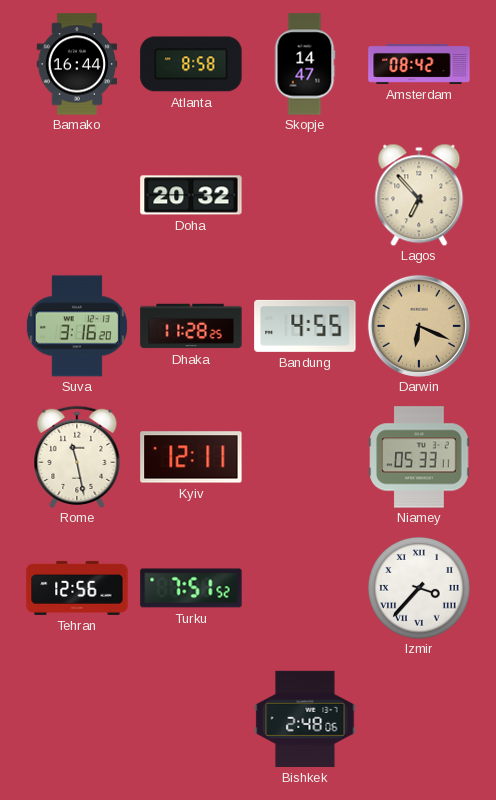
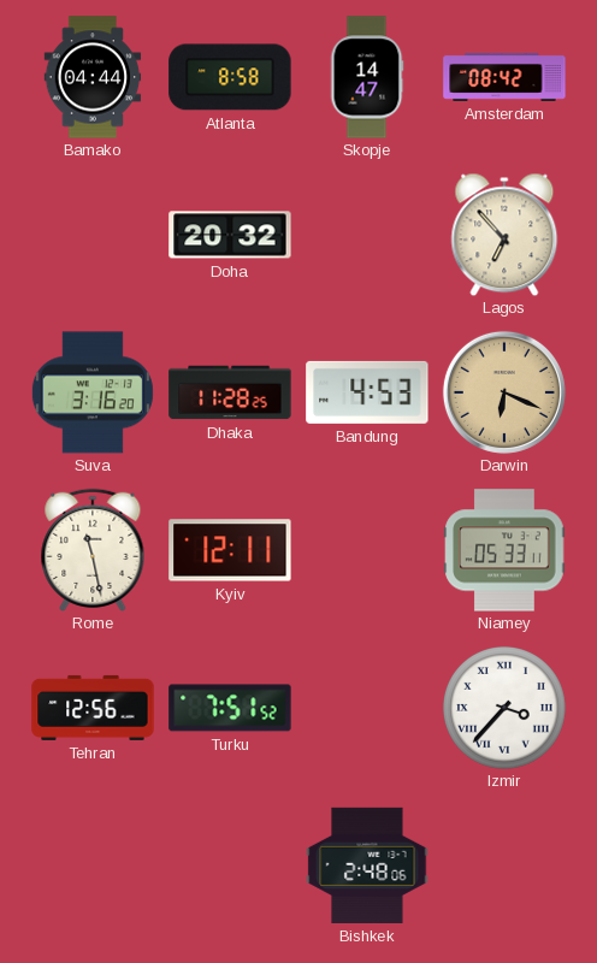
Bamako: 16:44 -> 04:44
Bandung: 4:55 -> 4:53
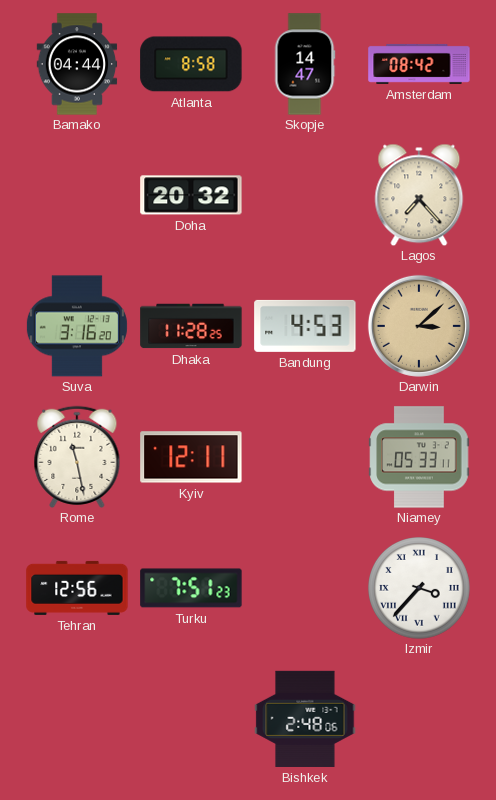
Lagos: 6:53 -> 7:23
Darwin: 6:19 -> 3:08
Turku: 7:51:52 -> 7:51:23
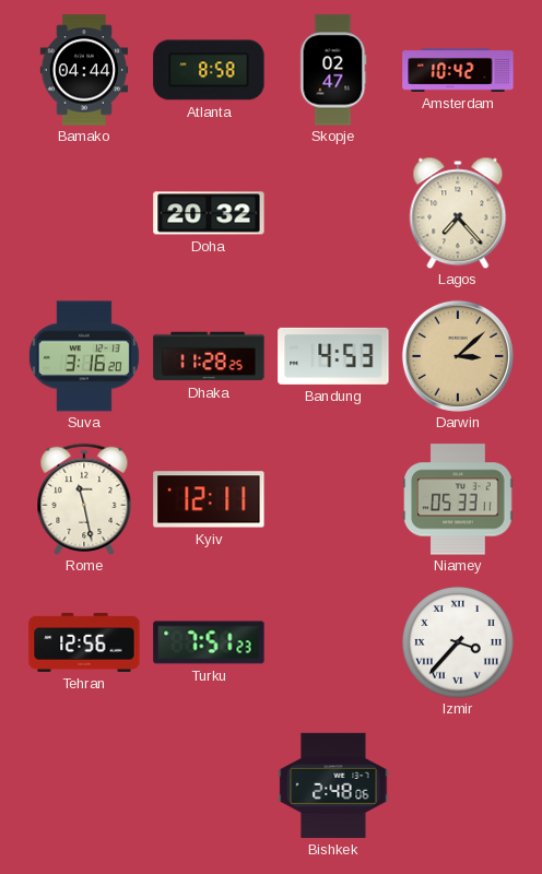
Skopje: 14:47 -> 02:47
Amsterdam: 08:42 -> 10:42
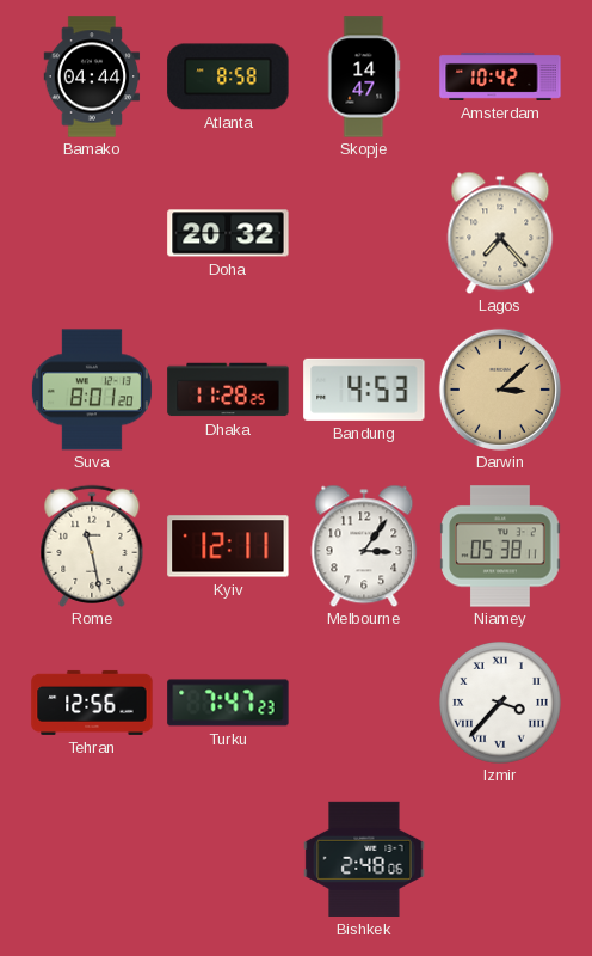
Skopje: 02:47 -> 14:47
Suva: 3:16 -> 8:01
Melbourne: none -> 3:06
Niamey: 05:33 -> 05:38
Turku: 7:51 -> 7:47
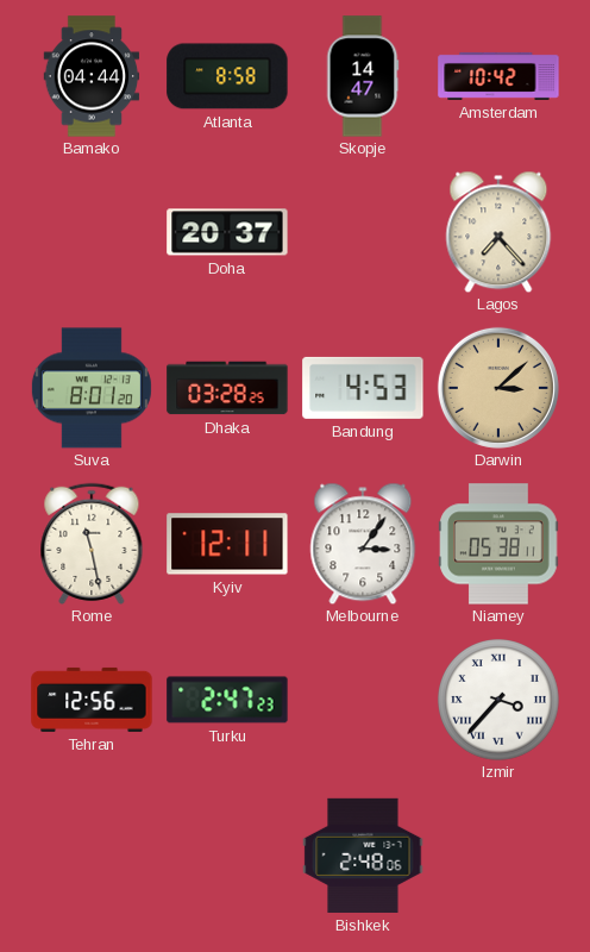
Doha: 20:32 -> 20:37
Dhaka: 11:28 -> 03:28
Turku: 7:47 -> 2:47
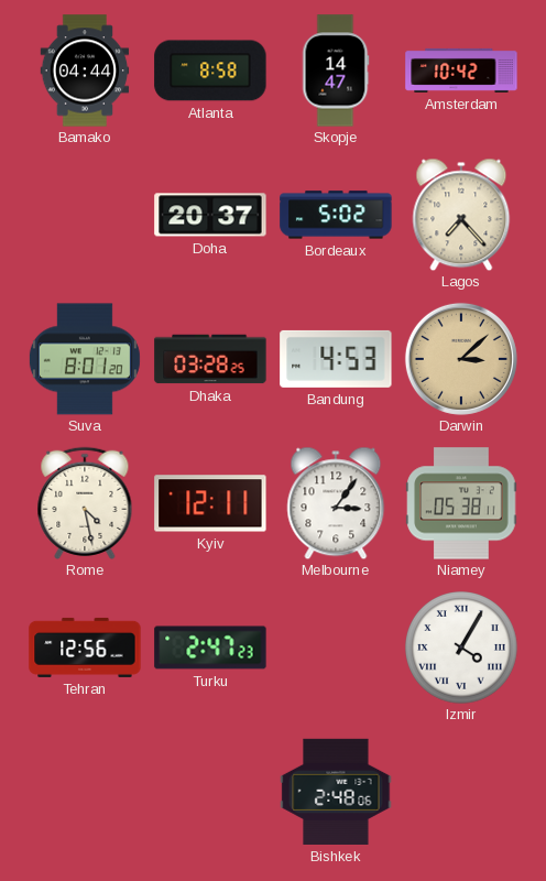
Bordeaux: none -> 5:02
Rome: 11:28 -> 4:28
Izmir: 3:37 -> 4:05
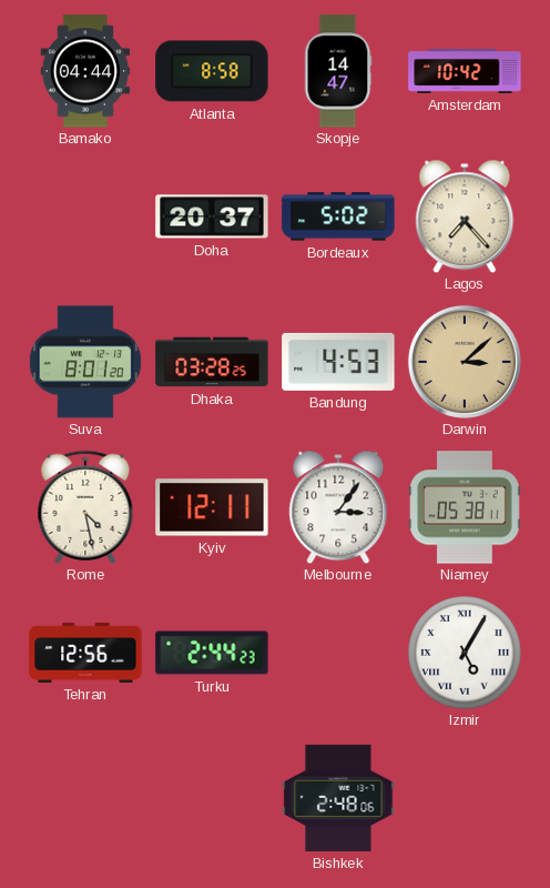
Turku: 2:47 -> 2:44
Izmir: 4:05 -> 5:05
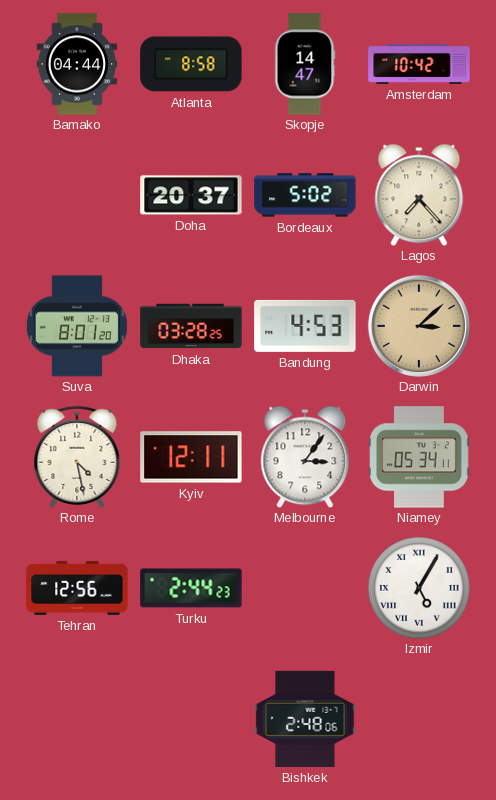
Niamey: 05:38 -> 05:34
